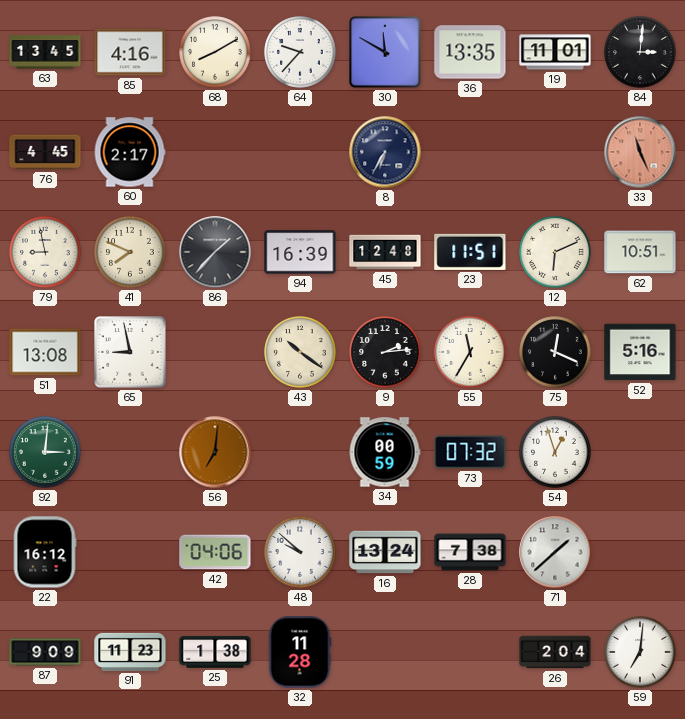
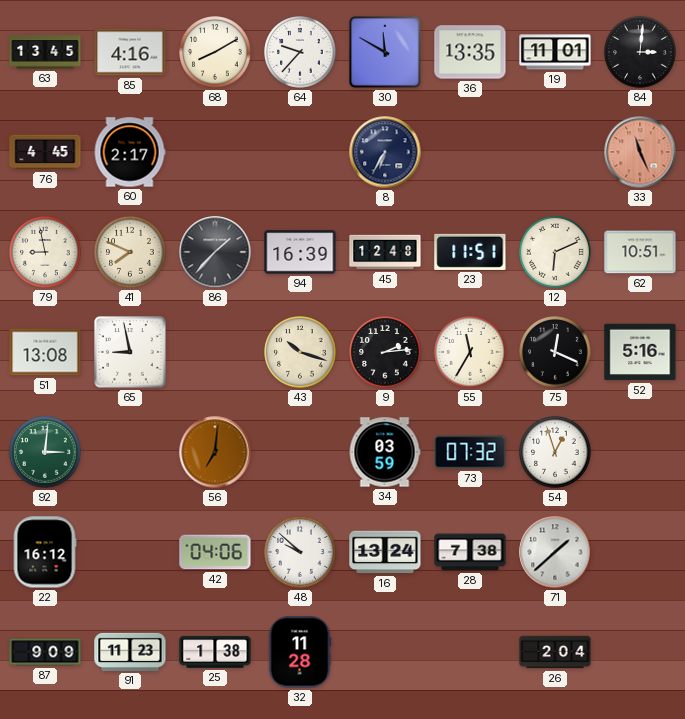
43: 10:21 -> 10:18
34: 00:59 -> 03:59
59: 7:01 -> none
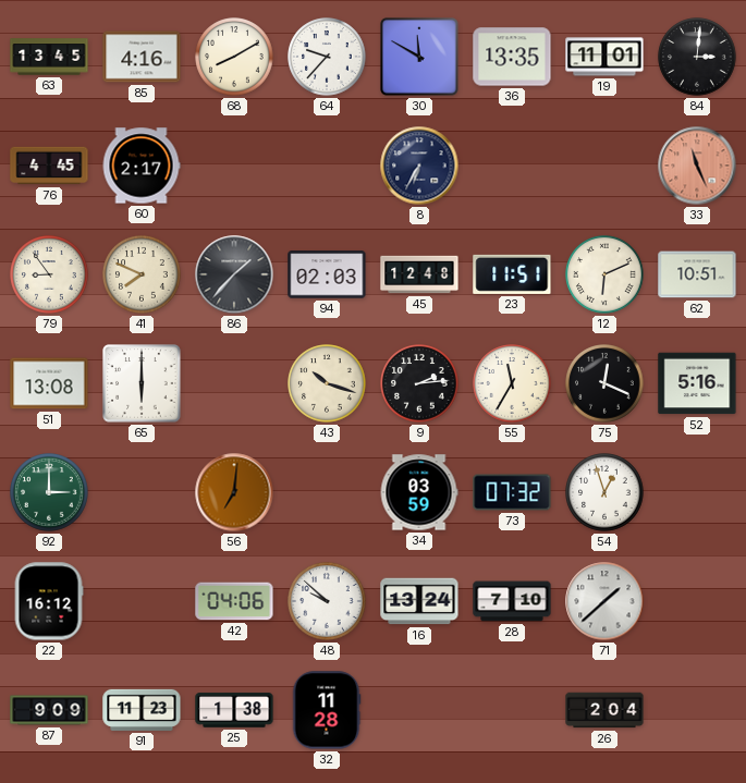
79: 8:58 -> 8:54
94: 16:39 -> 02:03
65: 8:58 -> 6:00
92: 3:01 -> 3:00
28: 7:38 -> 7:10
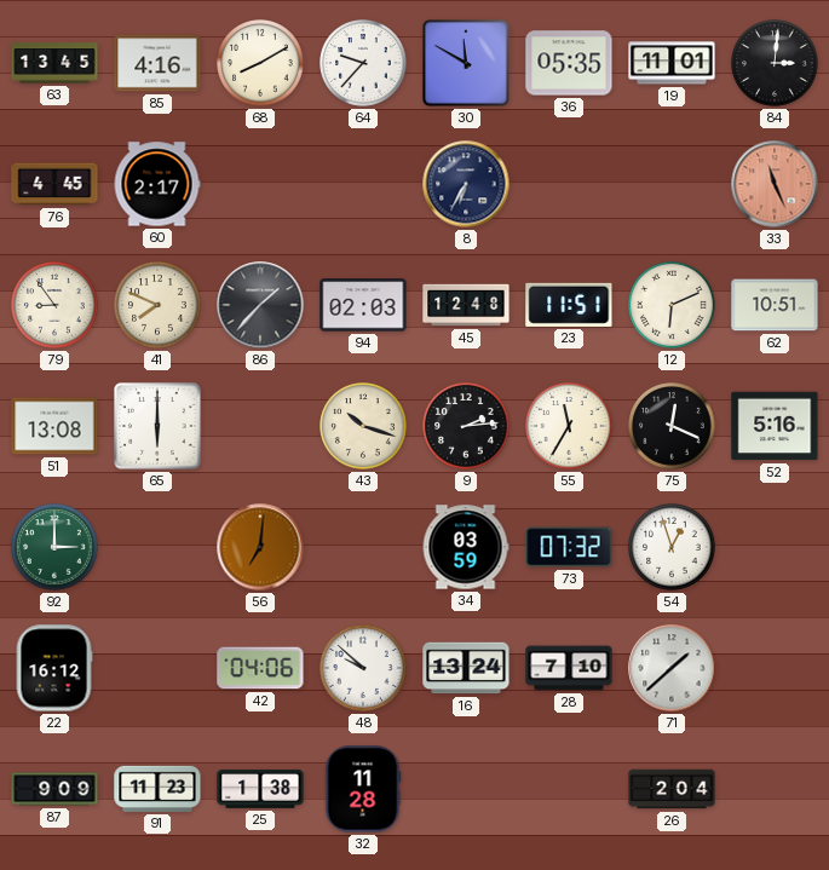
36: 13:35 -> 05:35
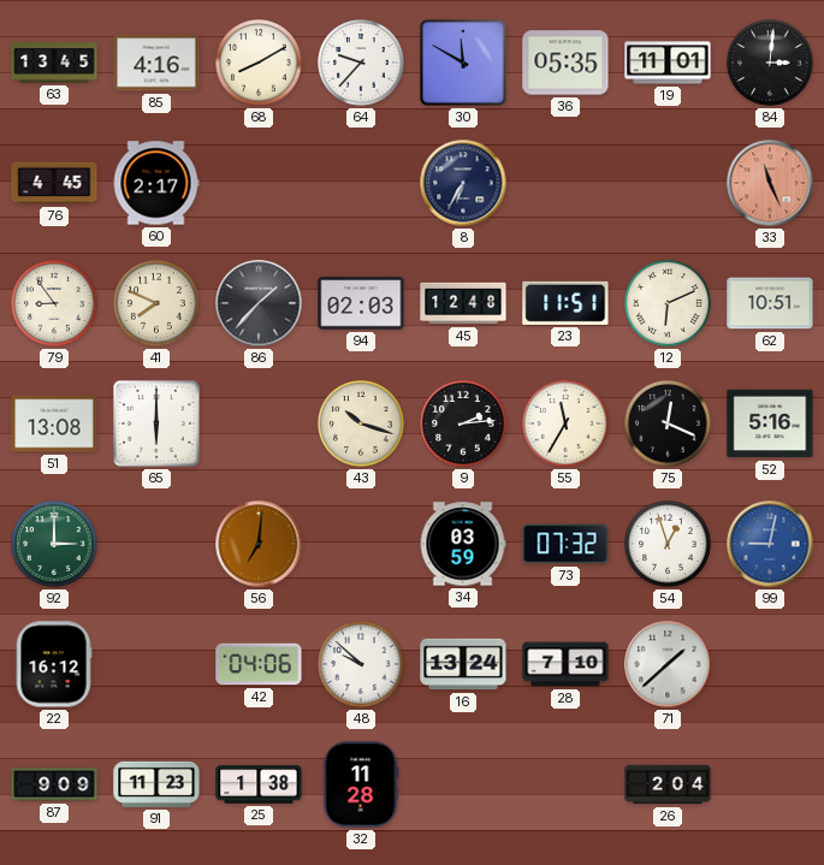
99: none -> 9:02
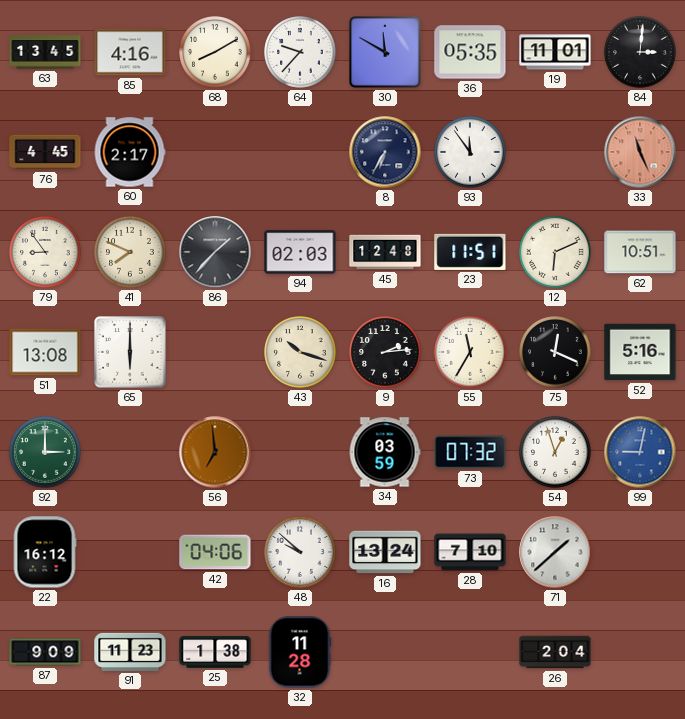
93: none -> 11:54
56: 7:01 -> 6:59
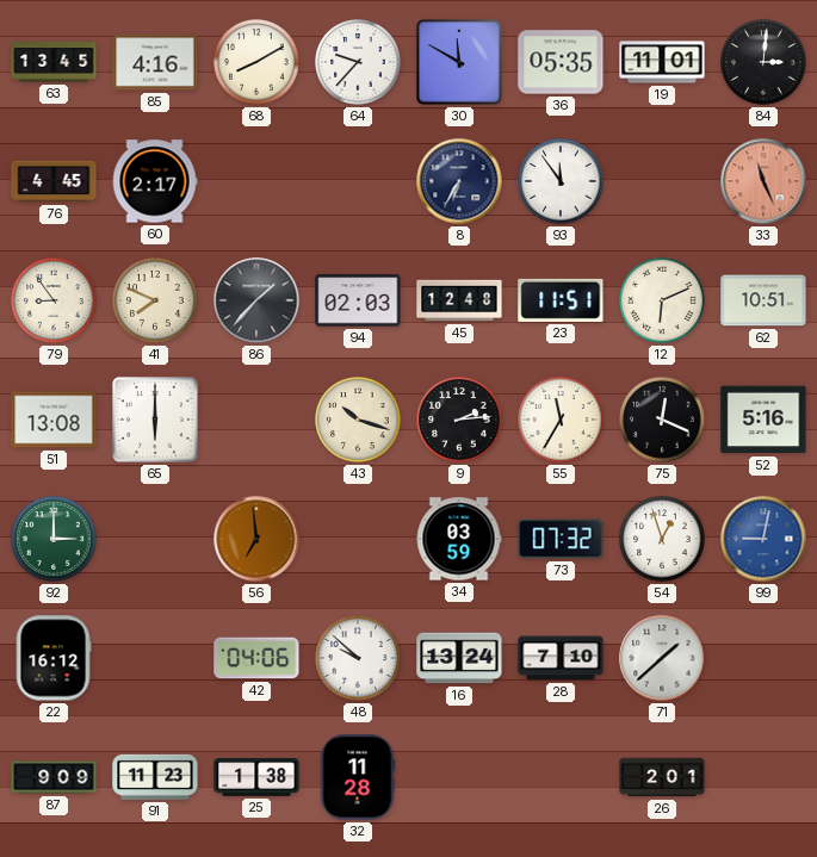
26: 2:04 -> 2:01
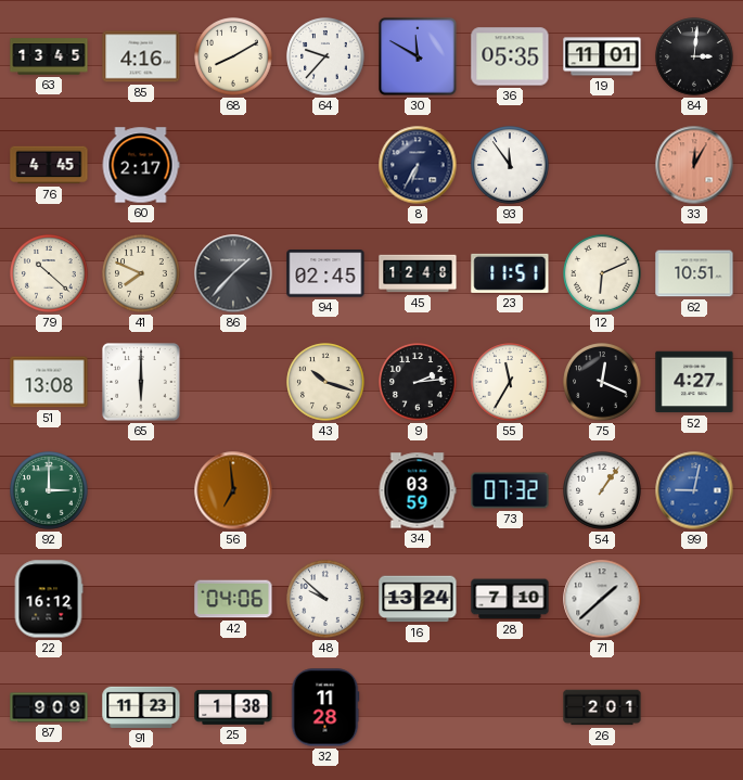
33: 11:26 -> 12:05
79: 8:54 -> 10:22
94: 02:03 -> 02:45
52: 5:16 -> 4:27
54: 12:57 -> 1:06
